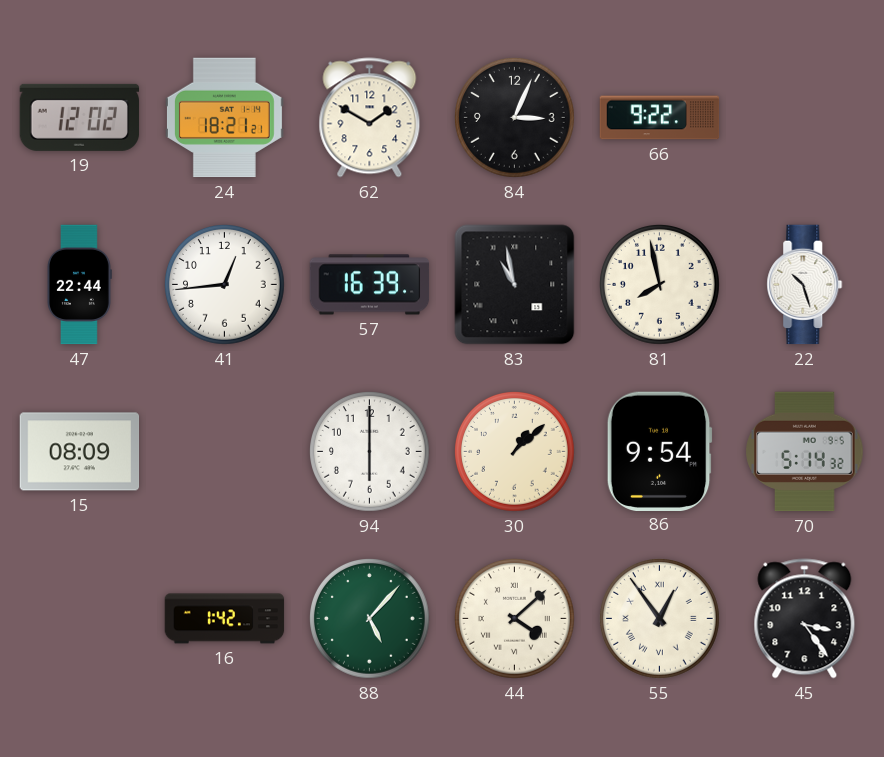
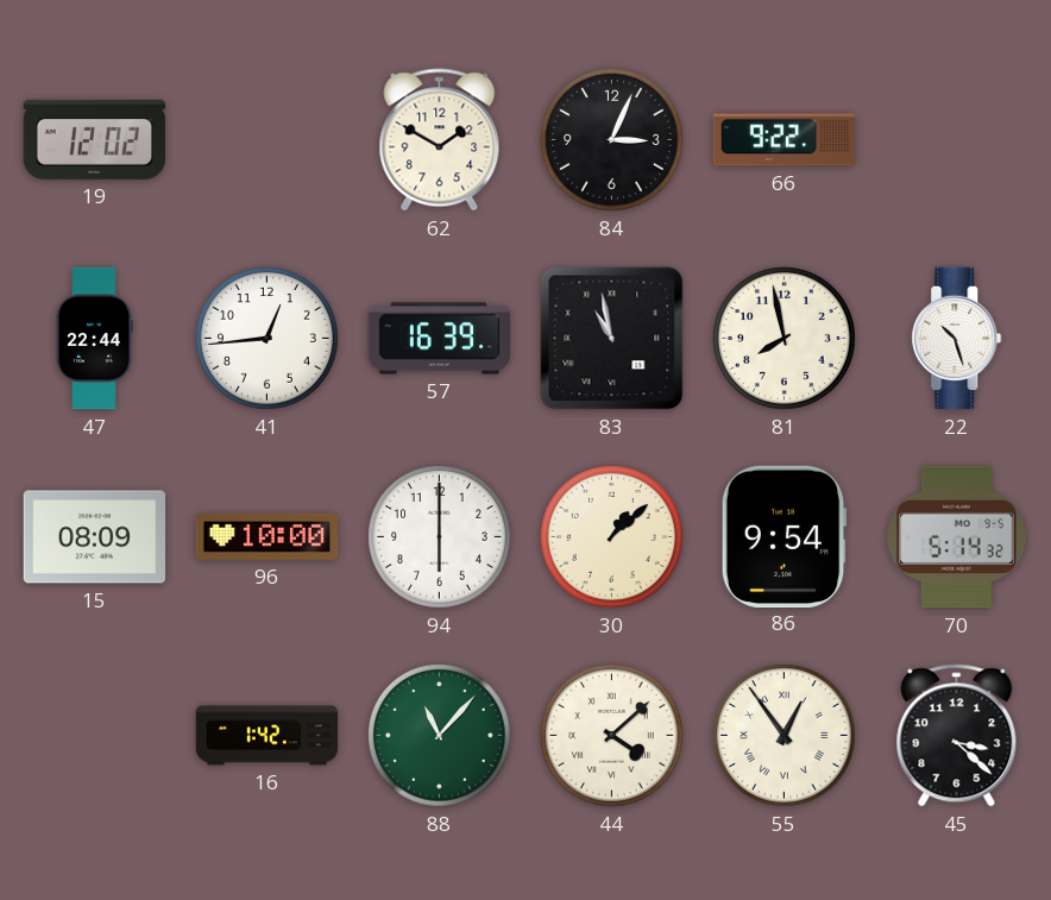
24: 18:21 -> none
96: none -> 10:00
88: 5:07 -> 11:07
45: 3:24 -> 3:22
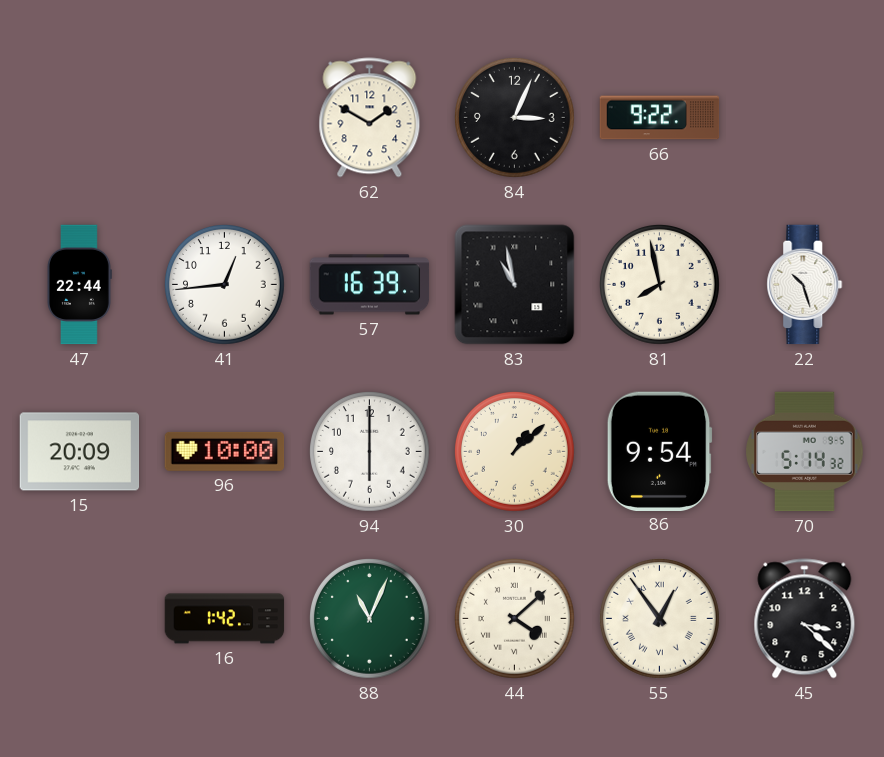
19: 12:02 -> none
15: 08:09 -> 20:09
88: 11:07 -> 11:04
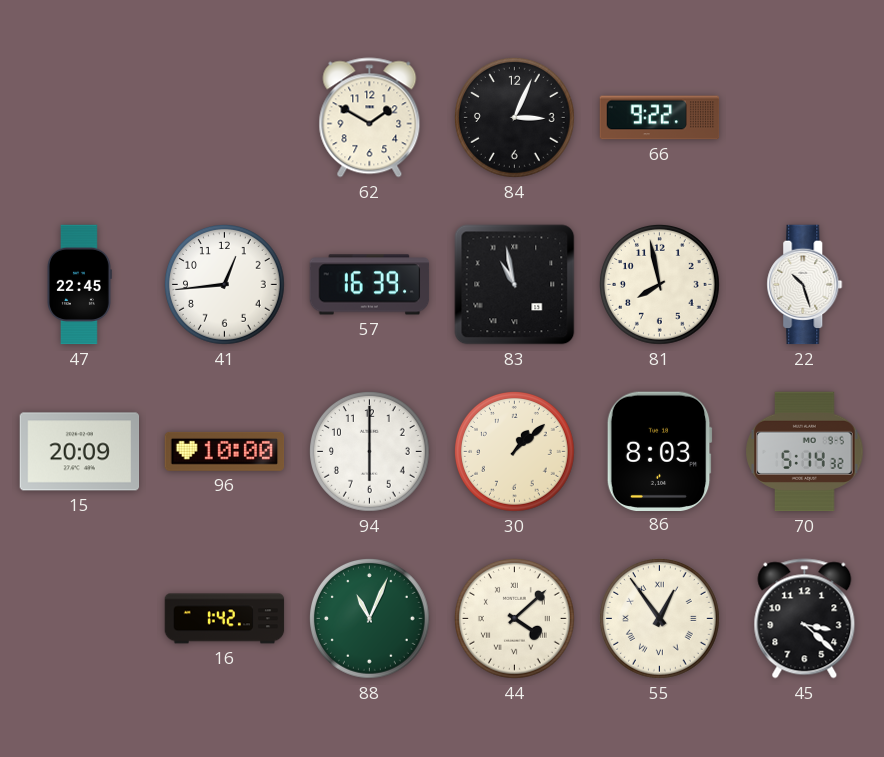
47: 22:44 -> 22:45
86: 9:54 -> 8:03
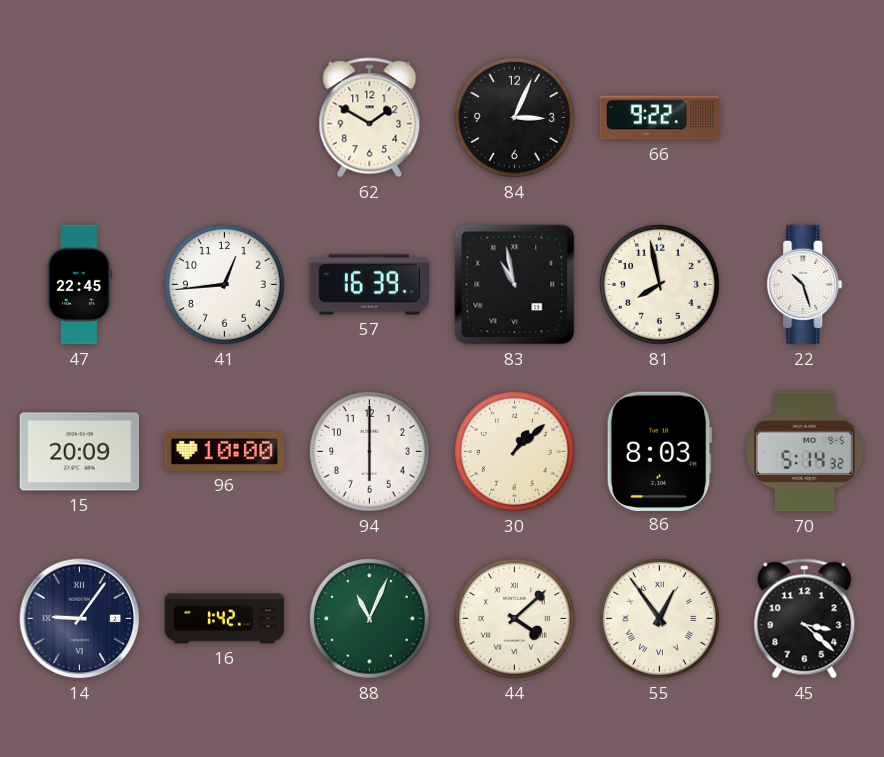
14: none -> 9:06
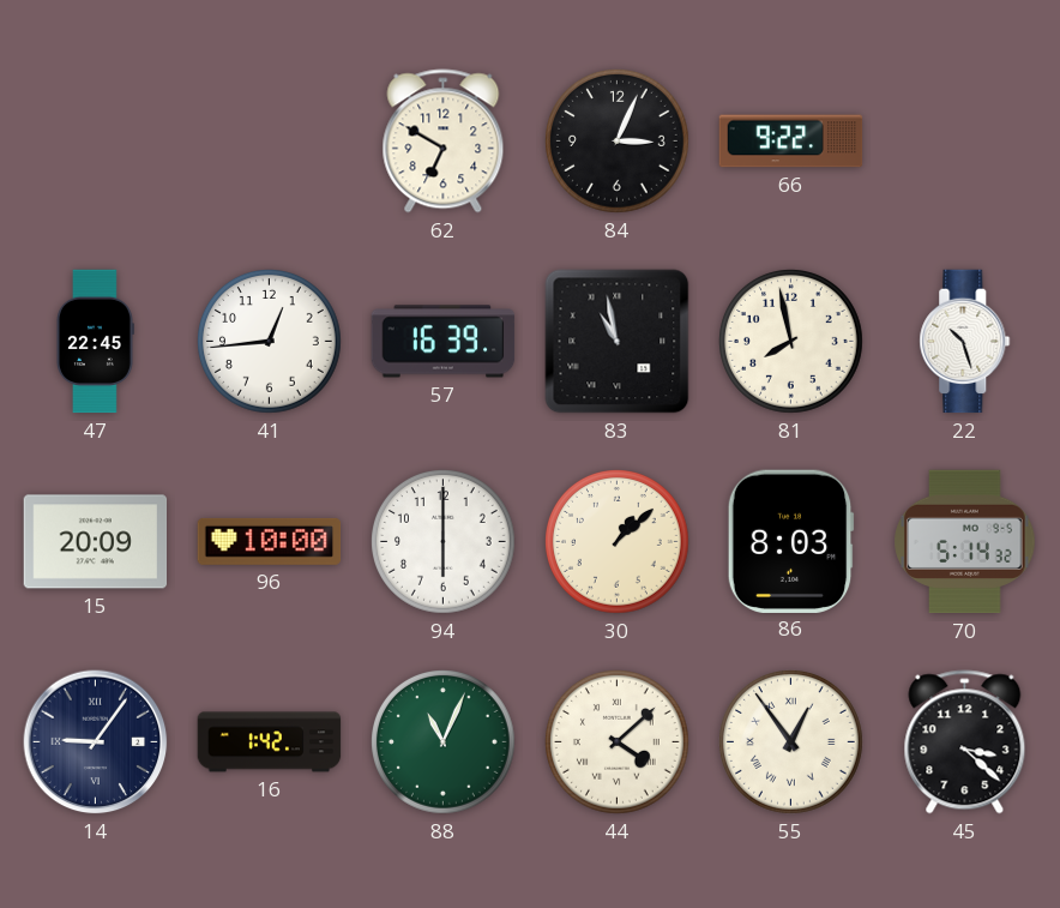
62: 1:50 -> 6:50
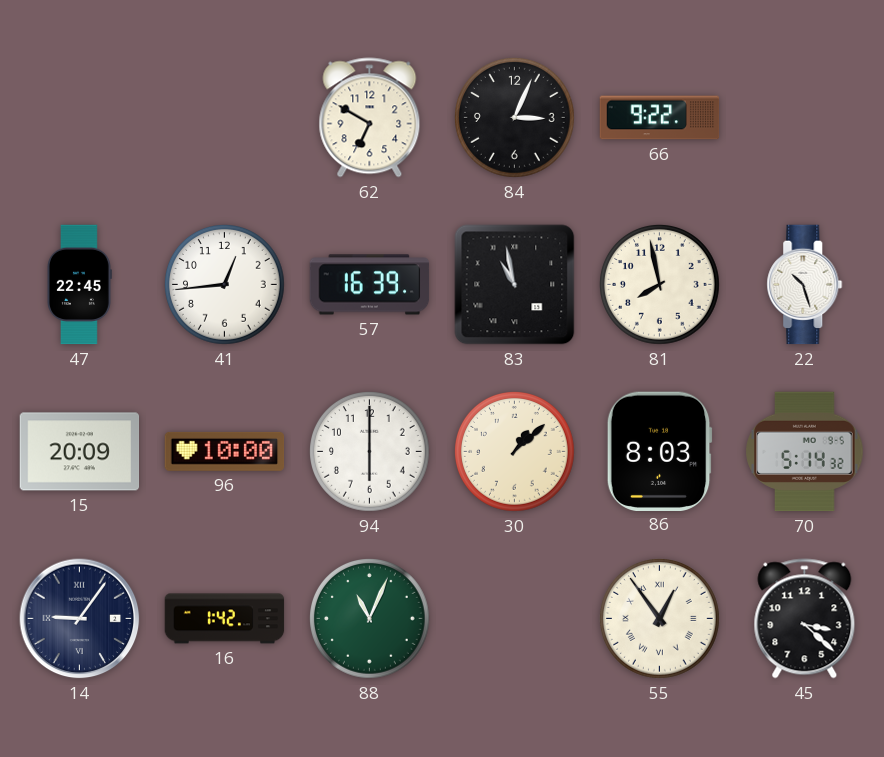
44: 4:08 -> none
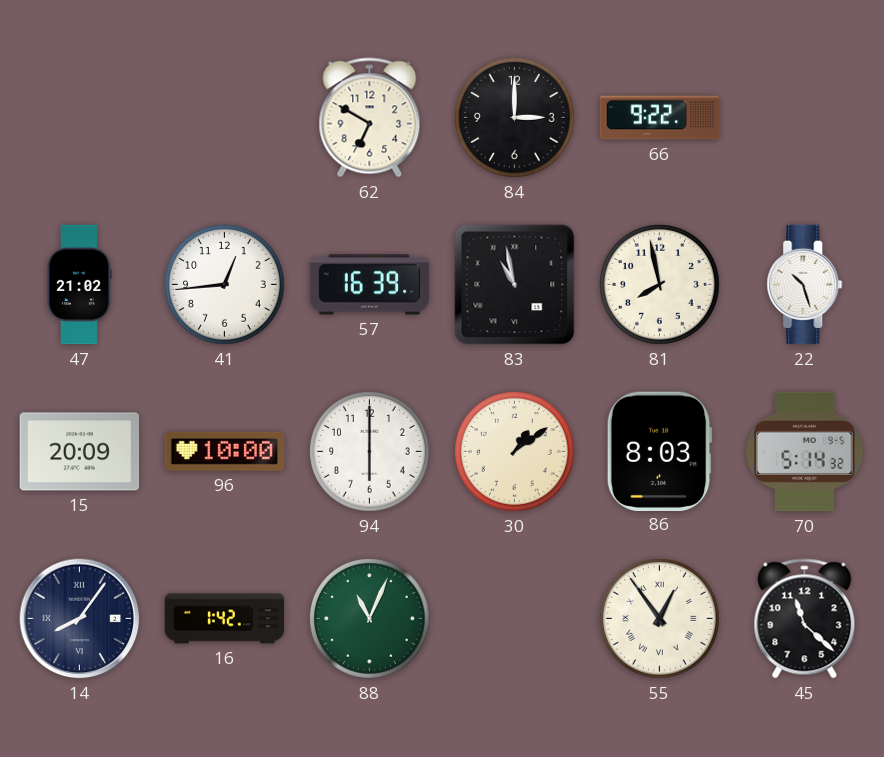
84: 3:04 -> 3:00
47: 22:45 -> 21:02
30: 1:08 -> 1:09
14: 9:06 -> 8:06
45: 3:22 -> 11:22
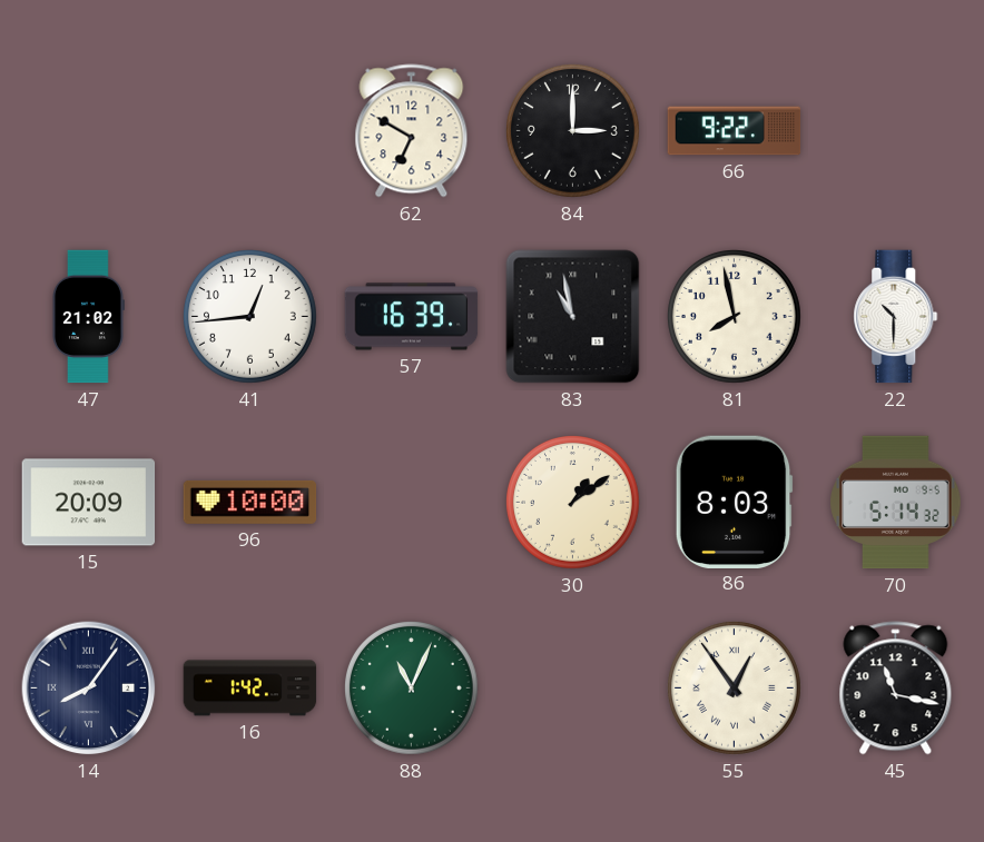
22: 10:27 -> 10:30
94: 6:00 -> none
45: 11:22 -> 11:17
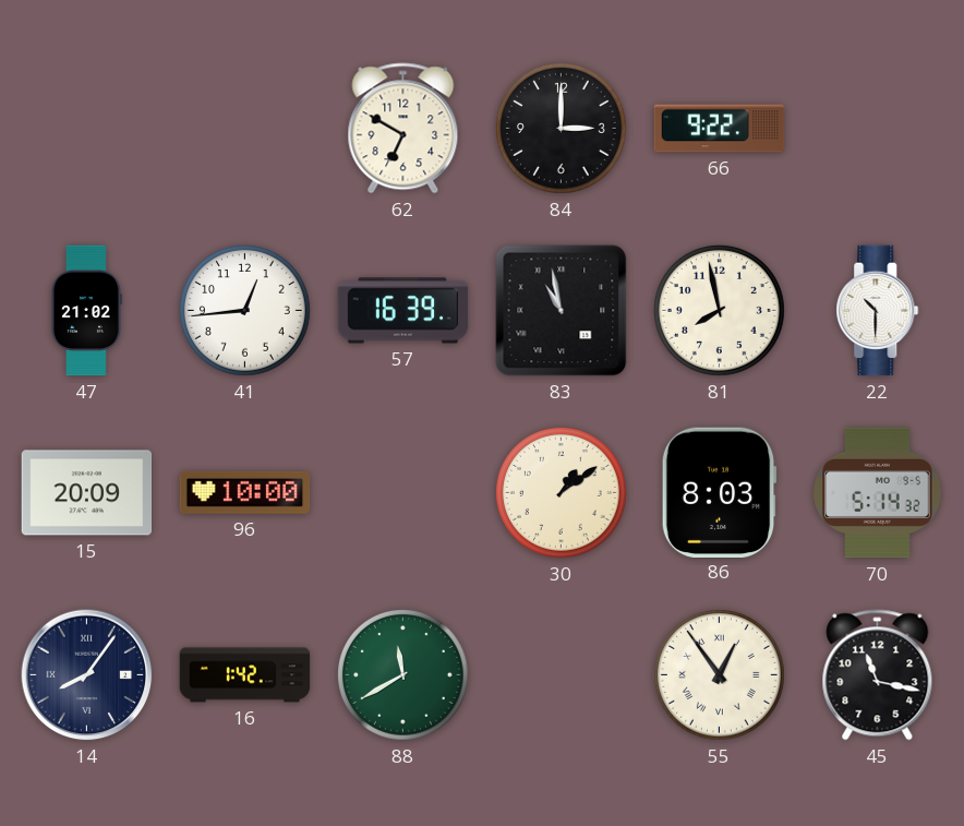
88: 11:04 -> 11:40
